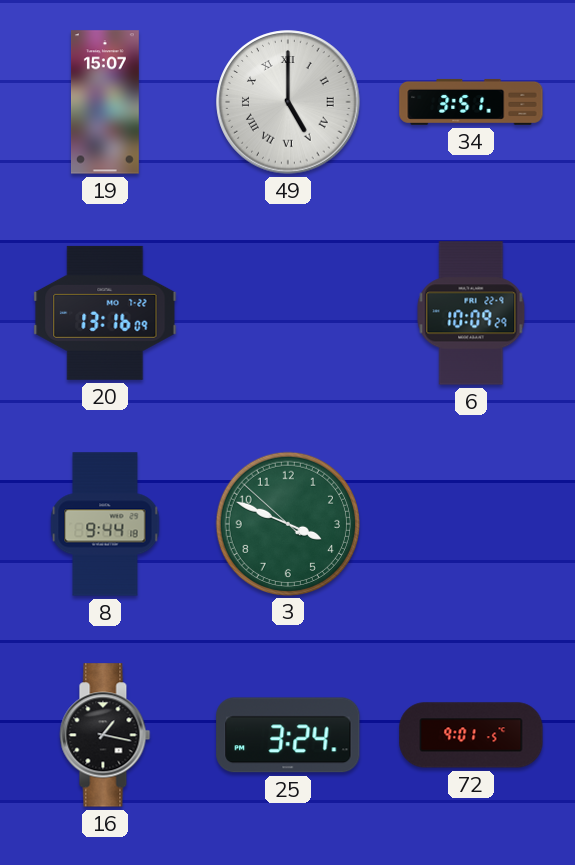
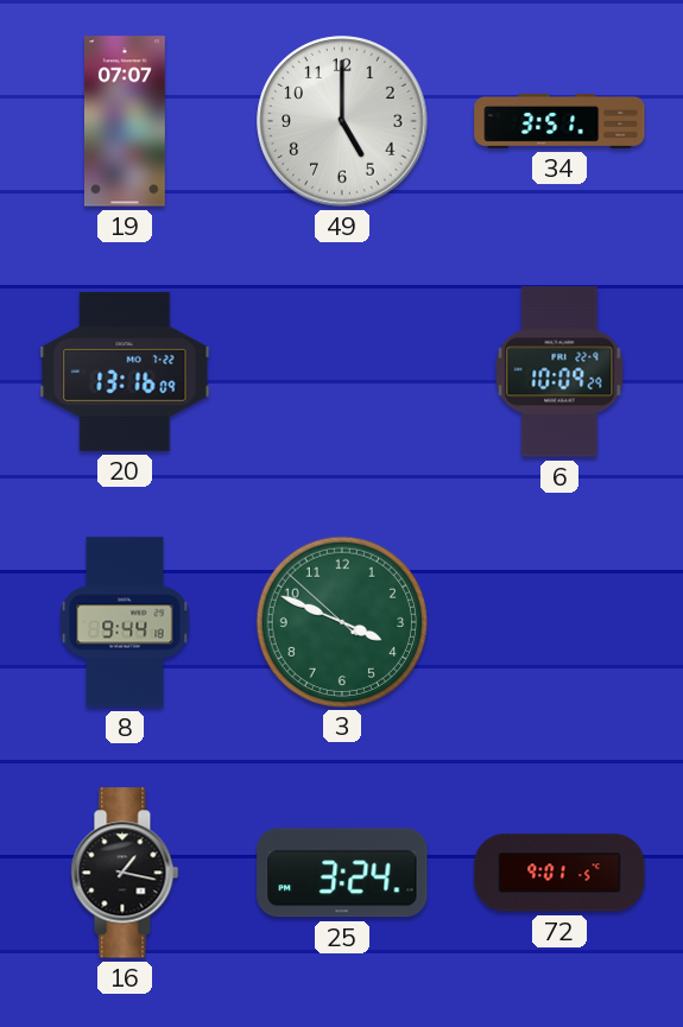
19: 15:07 -> 07:07
49 numerals: Roman -> Arabic
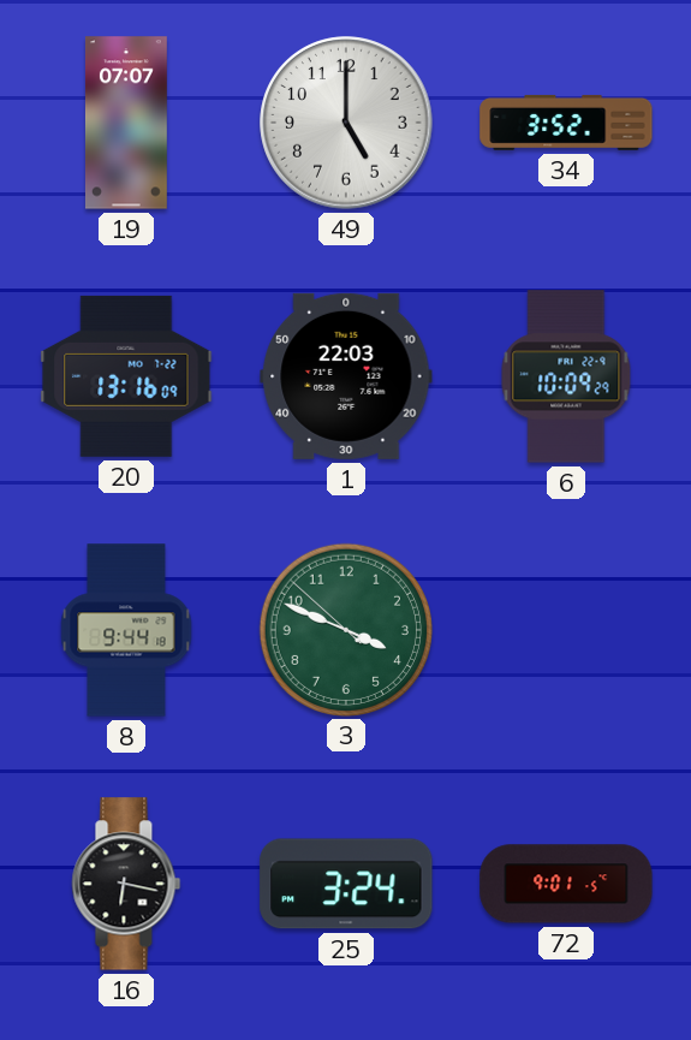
34: 3:51 -> 3:52
1: none -> 22:03
16: 1:17 -> 6:17
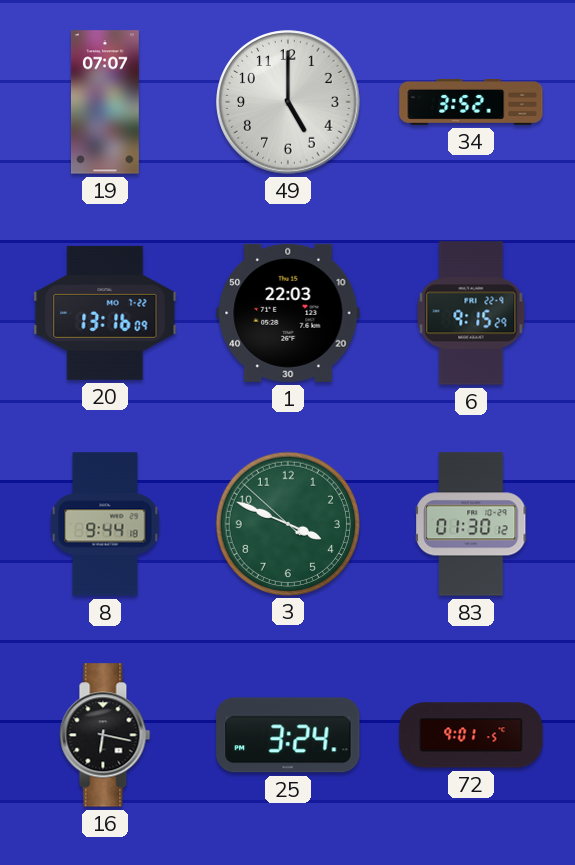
6: 10:09 -> 9:15
83: none -> 01:30
